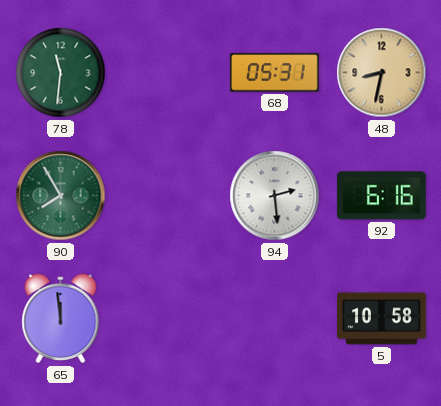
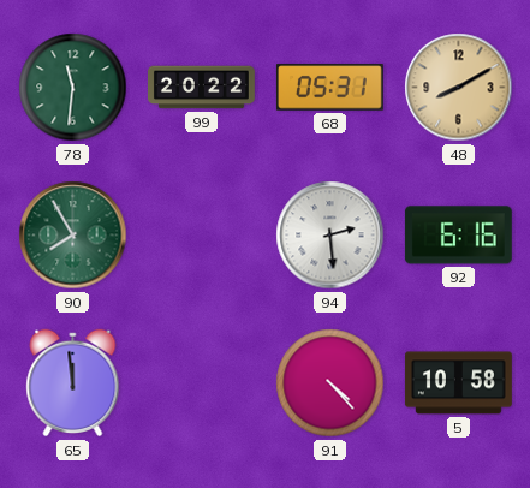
99: none -> 20:22
48: 8:32 -> 8:10
91: none -> 4:23
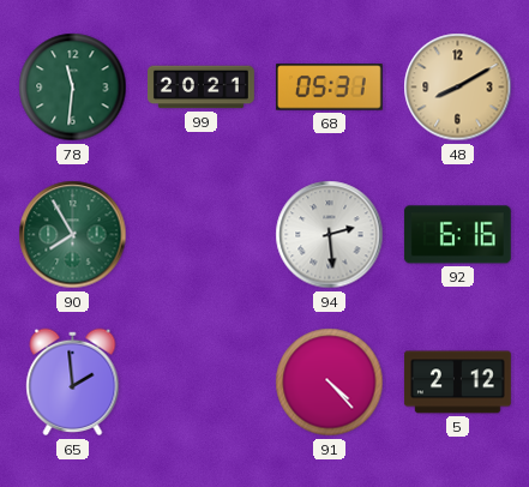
99: 20:22 -> 20:21
65: 11:59 -> 1:59
5: 10:58 -> 2:12
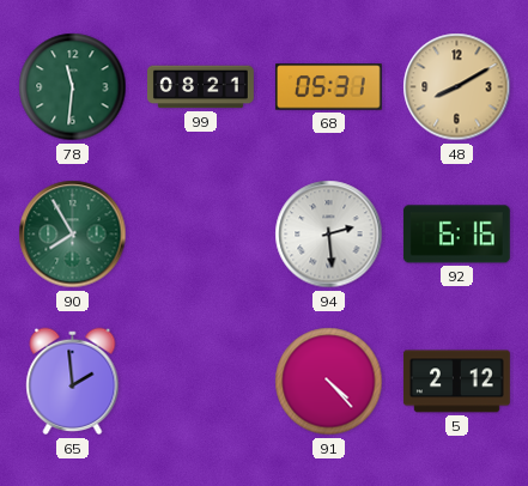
99: 20:21 -> 08:21
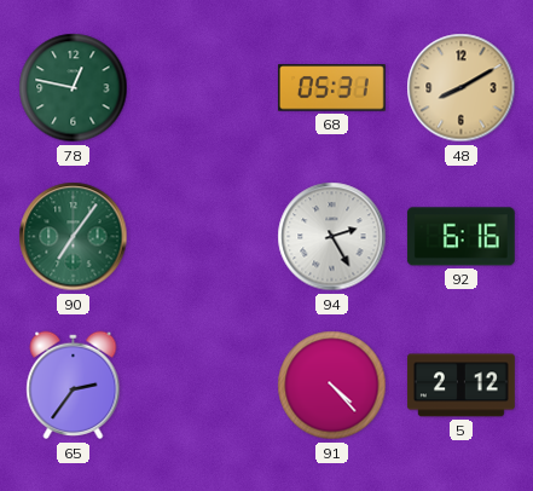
78: 11:31 -> 12:47
99: 08:21 -> none
90: 7:55 -> 7:06
94: 2:29 -> 2:25
65: 1:59 -> 2:36
